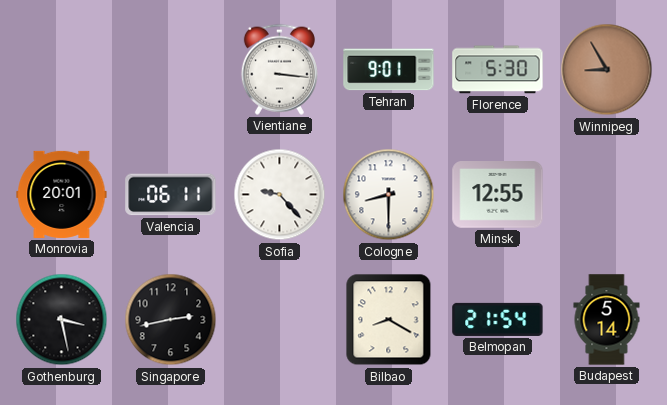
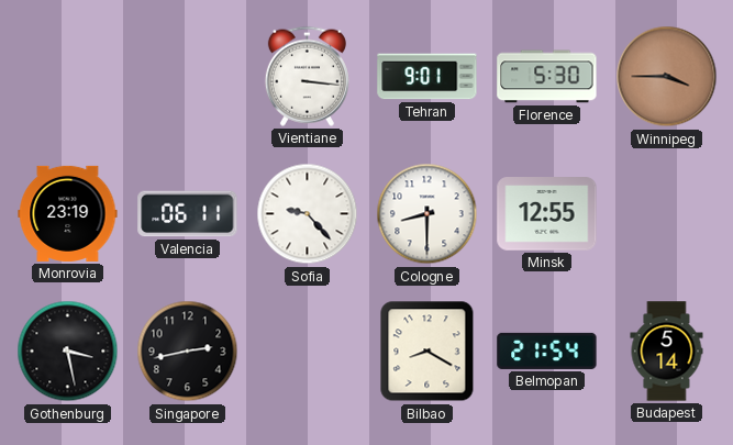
Winnipeg: 8:55 -> 3:45
Monrovia: 20:01 -> 23:19
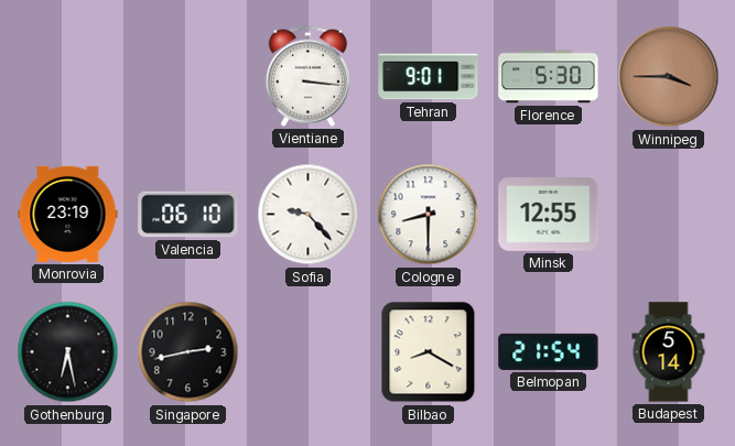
Valencia: 06:11 -> 06:10
Gothenburg: 3:28 -> 6:28
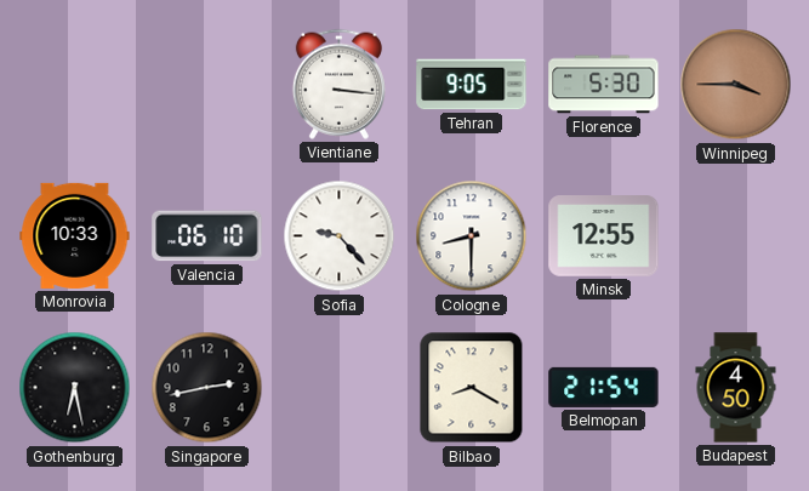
Tehran: 9:01 -> 9:05
Monrovia: 23:19 -> 10:33
Budapest: 5:14 -> 4:50
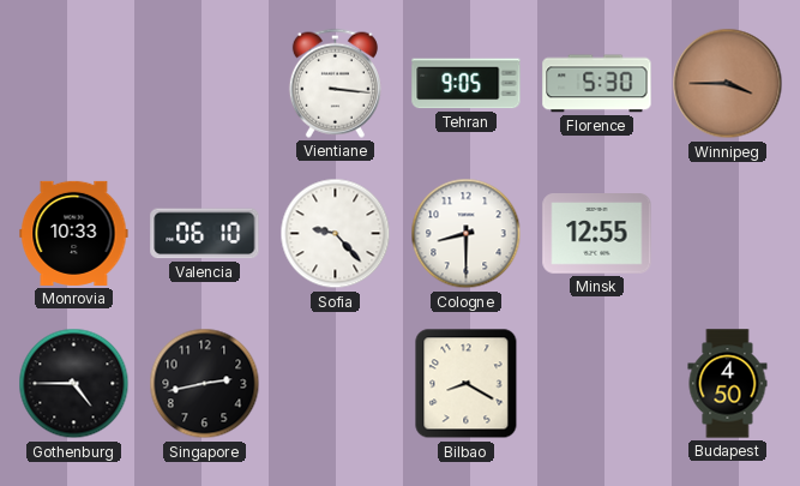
Gothenburg: 6:28 -> 4:45
Belmopan: 21:54 -> none
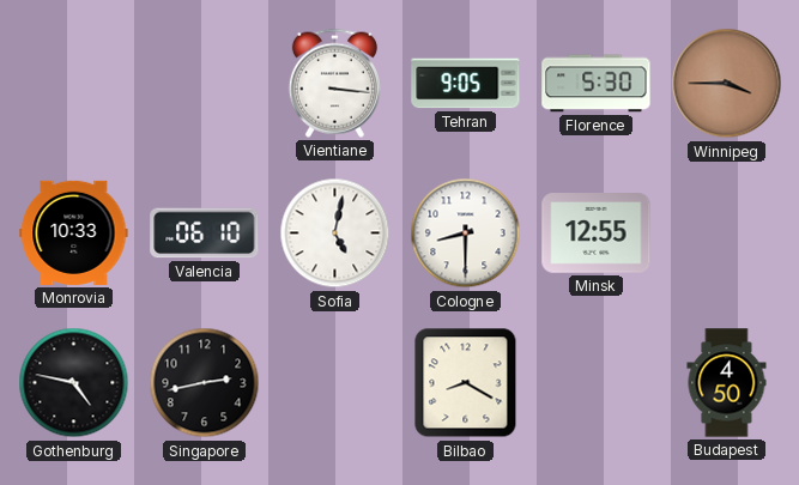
Sofia: 9:23 -> 5:02
Gothenburg: 4:45 -> 4:47
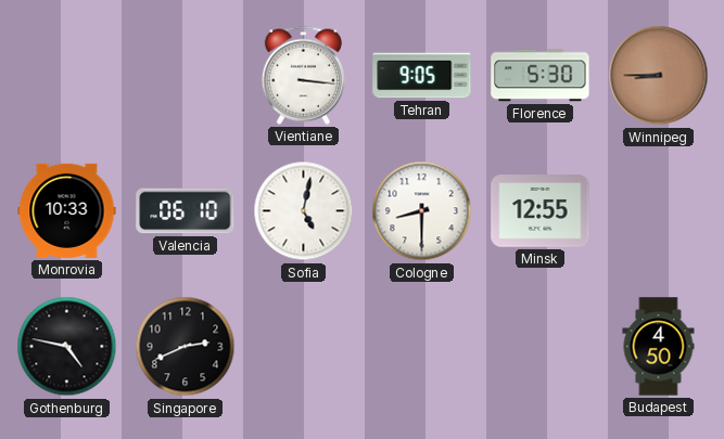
Winnipeg: 3:45 -> 8:45
Singapore: 2:43 -> 2:41
Bilbao: 8:20 -> none
